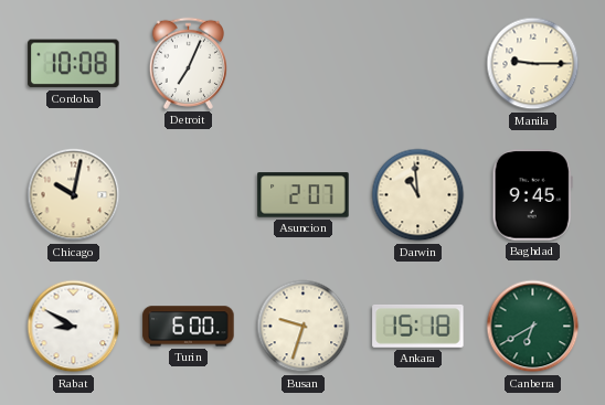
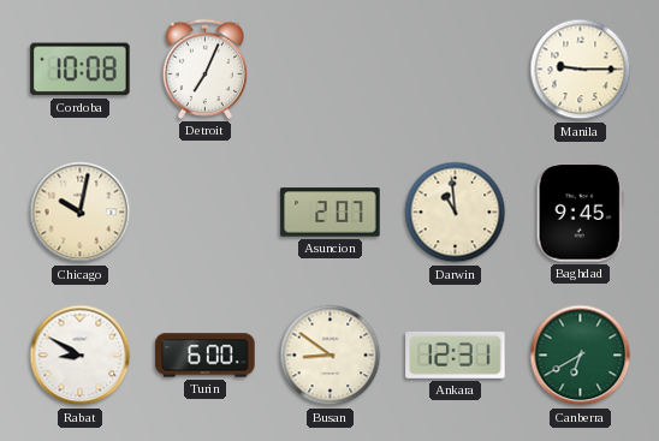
Busan: 9:33 -> 8:51
Ankara: 15:18 -> 12:31
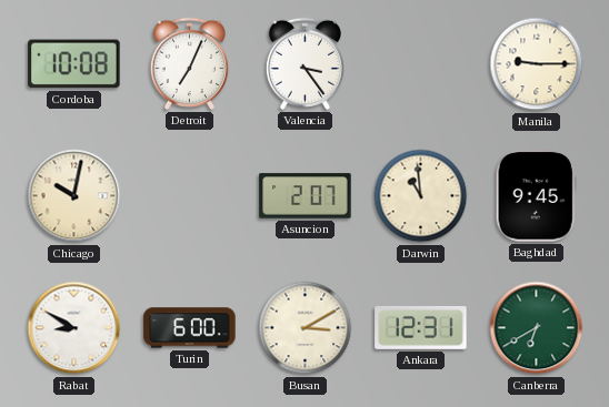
Valencia: none -> 3:24
Busan: 8:51 -> 3:10
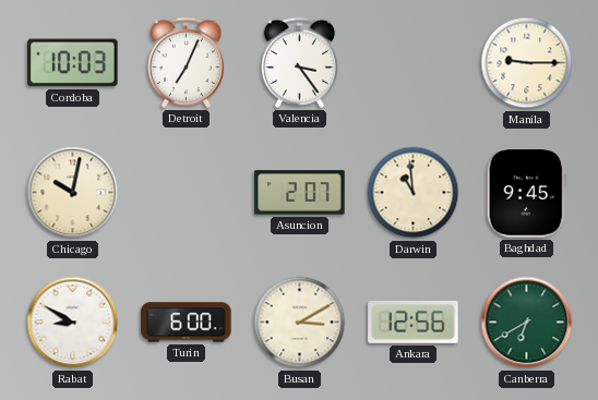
Cordoba: 10:08 -> 10:03
Ankara: 12:31 -> 12:56
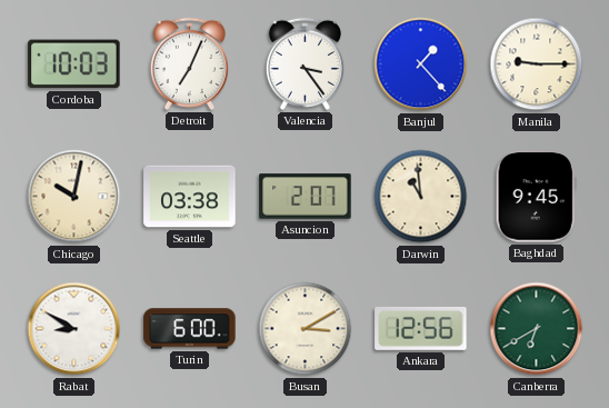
Banjul: none -> 1:23
Seattle: none -> 03:38
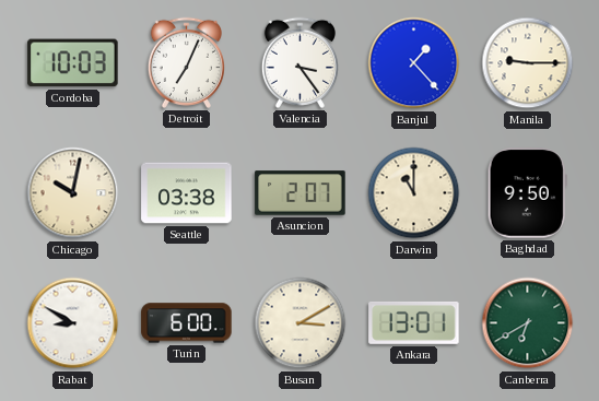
Darwin: 10:59 -> 11:00
Baghdad: 9:45 -> 9:50
Ankara: 12:56 -> 13:01
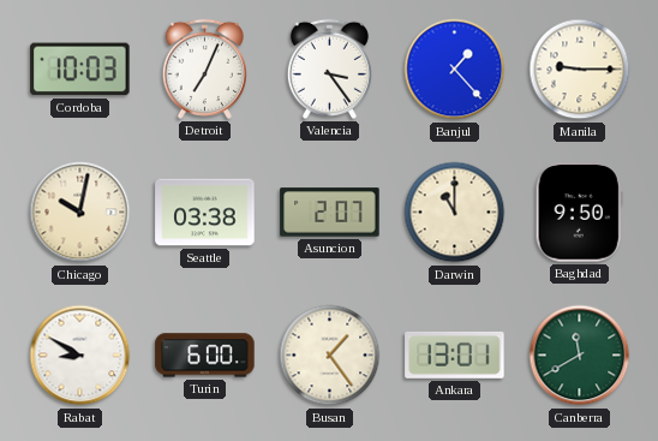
Busan: 3:10 -> 1:24
Canberra: 6:40 -> 11:40
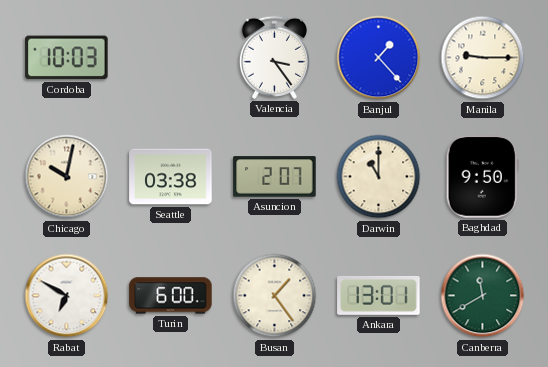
Detroit: 7:04 -> none
Rabat: 8:50 -> 6:50
